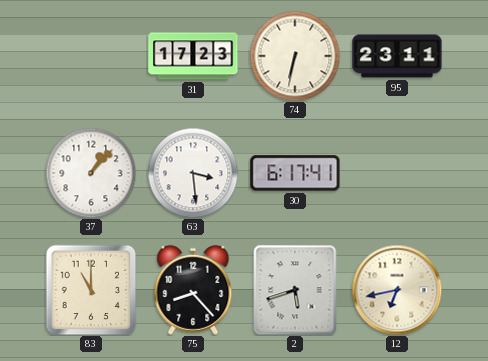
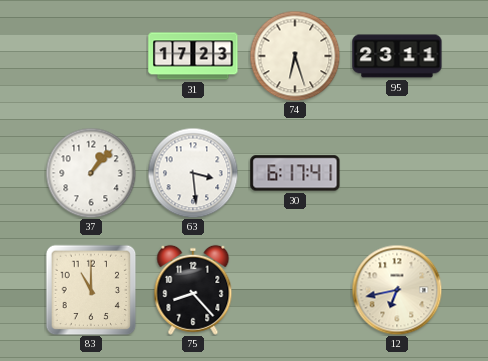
74: 6:32 -> 6:27
2: 5:42 -> none
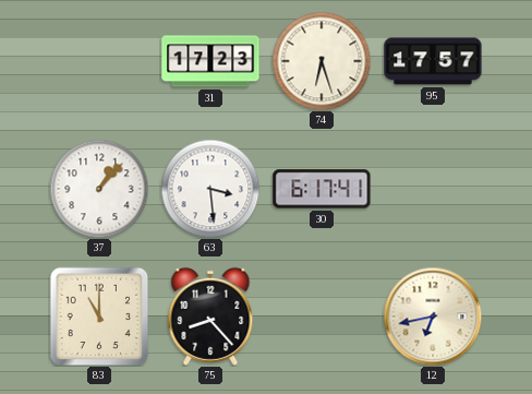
95: 23:11 -> 17:57
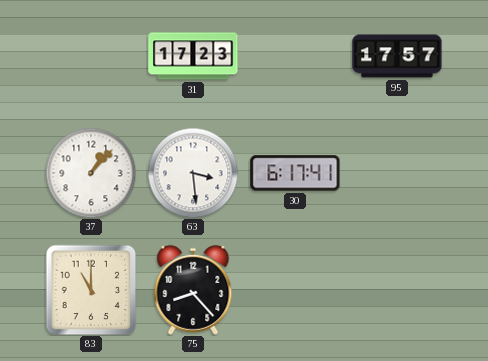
74: 6:27 -> none
12: 6:43 -> none
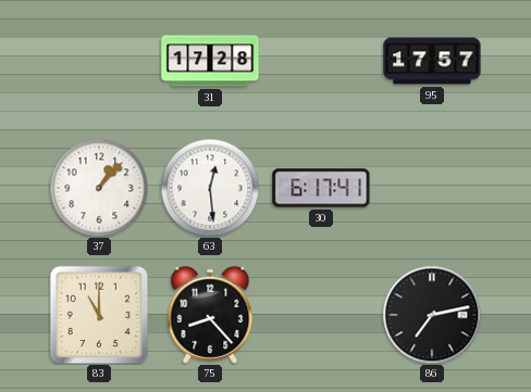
31: 17:23 -> 17:28
63: 3:29 -> 12:29
86: none -> 7:13
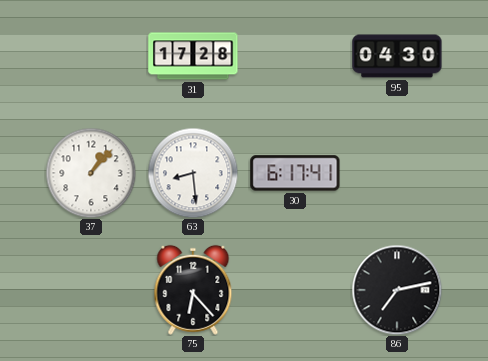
95: 17:57 -> 04:30
63: 12:29 -> 8:29
83: 11:00 -> none
75: 8:23 -> 6:23
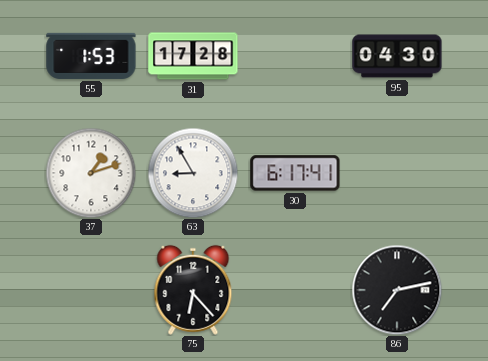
55: none -> 1:53
37: 1:07 -> 1:12
63: 8:29 -> 8:55
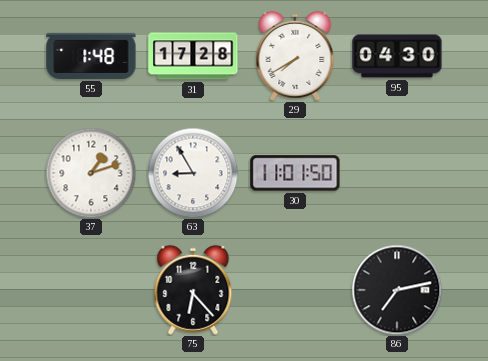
55: 1:53 -> 1:48
29: none -> 7:40
30: 6:17 -> 11:01
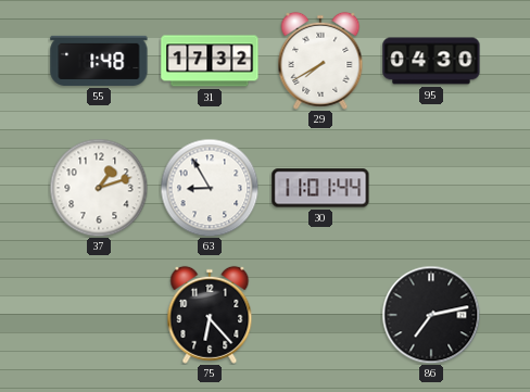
31: 17:28 -> 17:32
30: 11:01:50 -> 11:01:44
